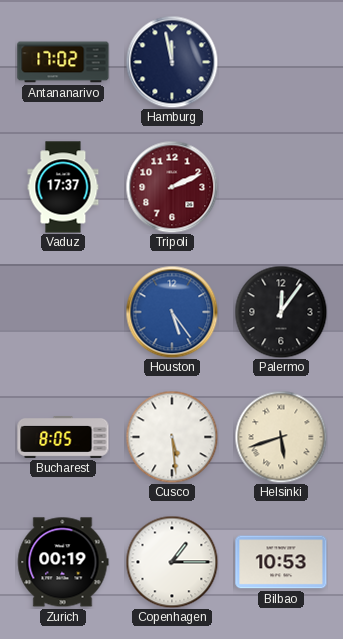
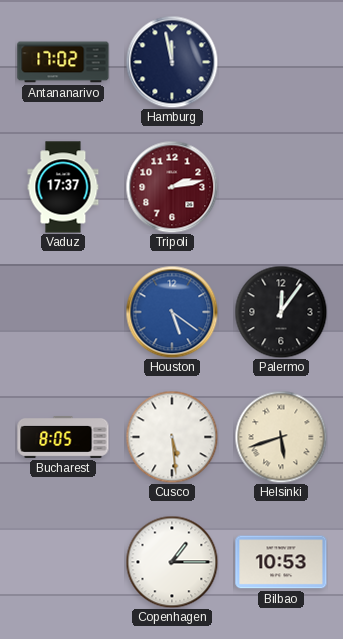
Tripoli: 2:11 -> 2:13
Houston: 5:24 -> 5:21
Zurich: 00:19 -> none
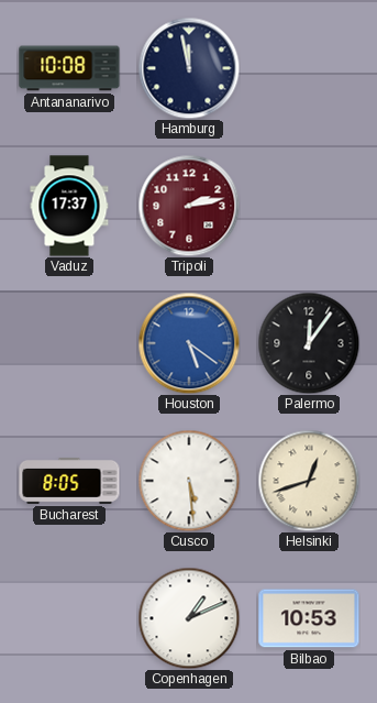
Antananarivo: 17:02 -> 10:08
Helsinki: 5:42 -> 12:42
Copenhagen: 1:15 -> 1:11
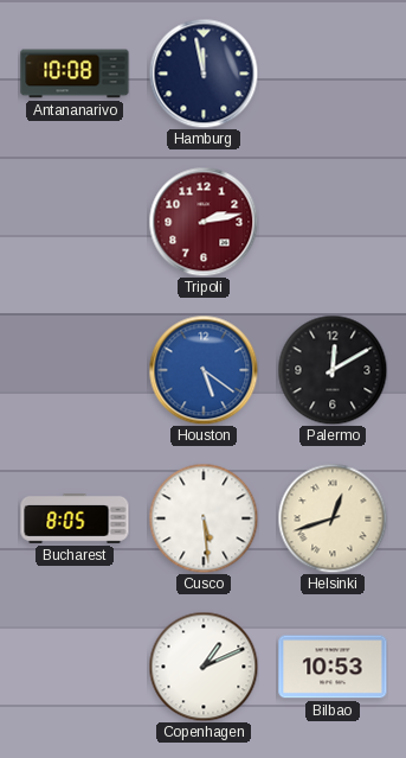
Vaduz: 17:37 -> none
Palermo: 12:06 -> 12:10
